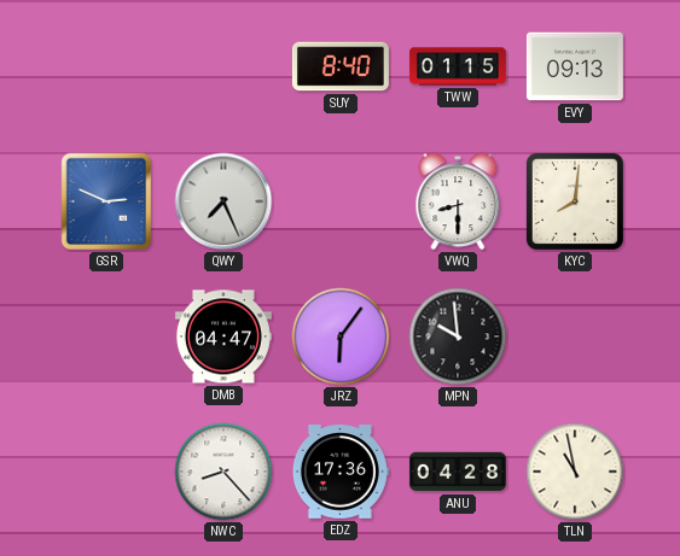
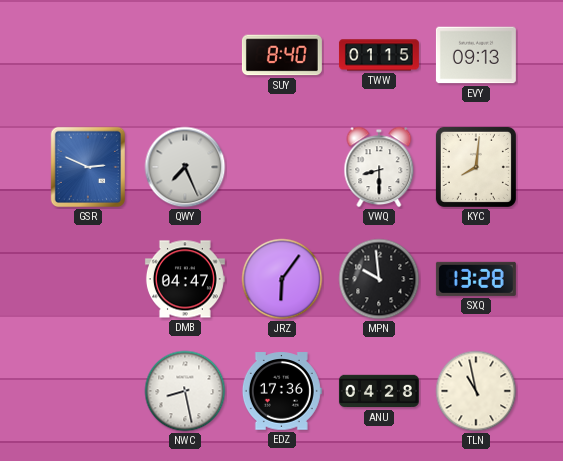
SXQ: none -> 13:28
NWC: 8:23 -> 8:28
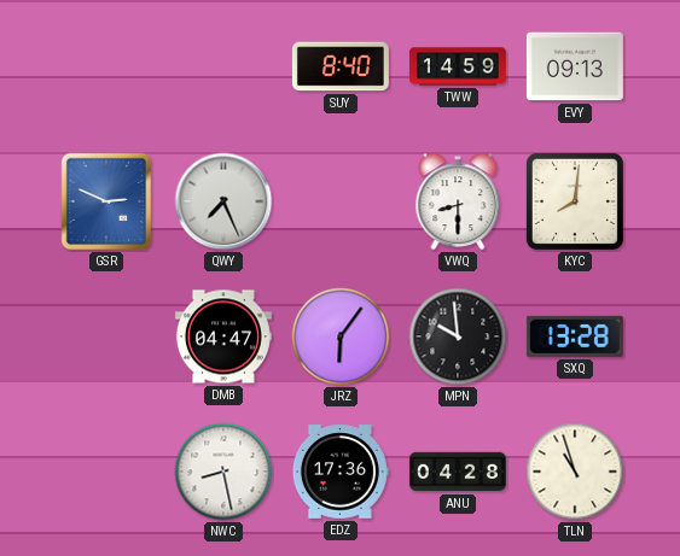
TWW: 01:15 -> 14:59
TLN: 10:58 -> 10:57
